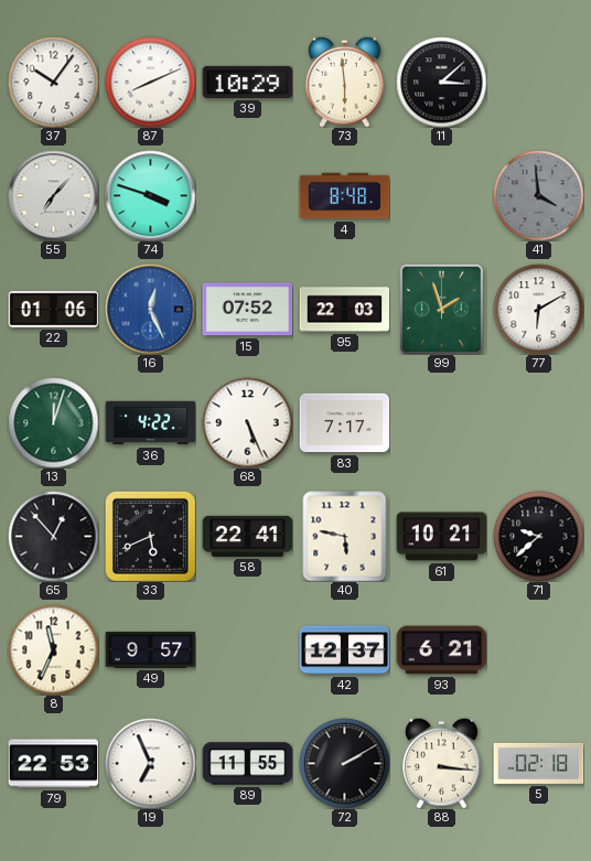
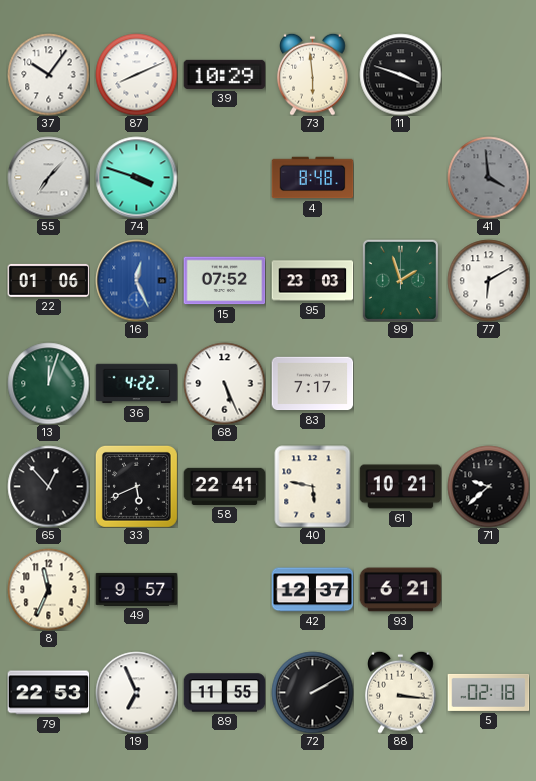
11: 3:08 -> 3:48
95: 22:03 -> 23:03
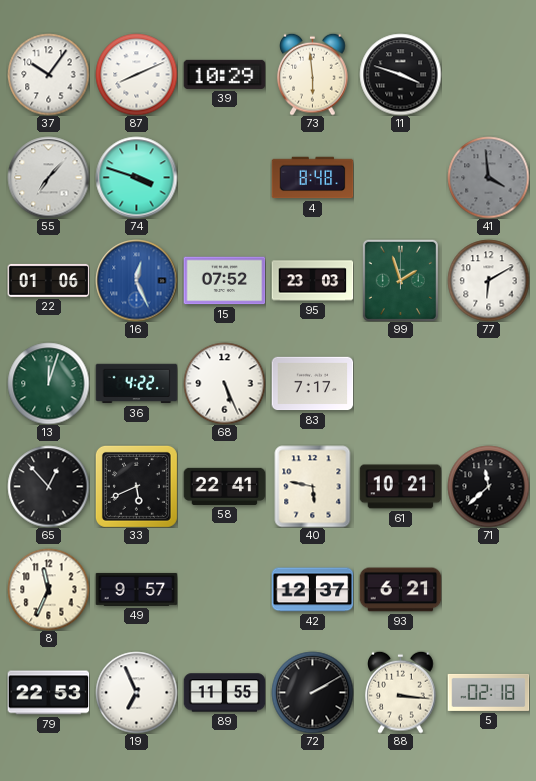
71: 9:38 -> 11:38
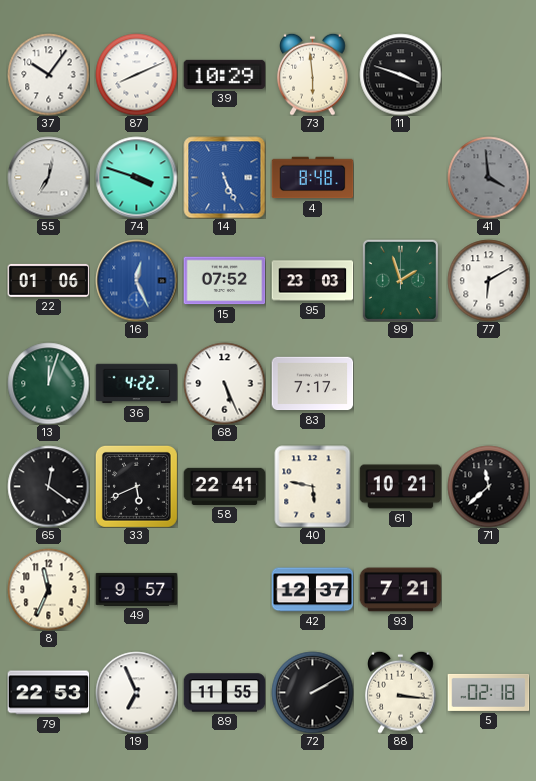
55: 7:07 -> 7:02
14: none -> 5:26
65: 12:53 -> 12:21
93: 6:21 -> 7:21
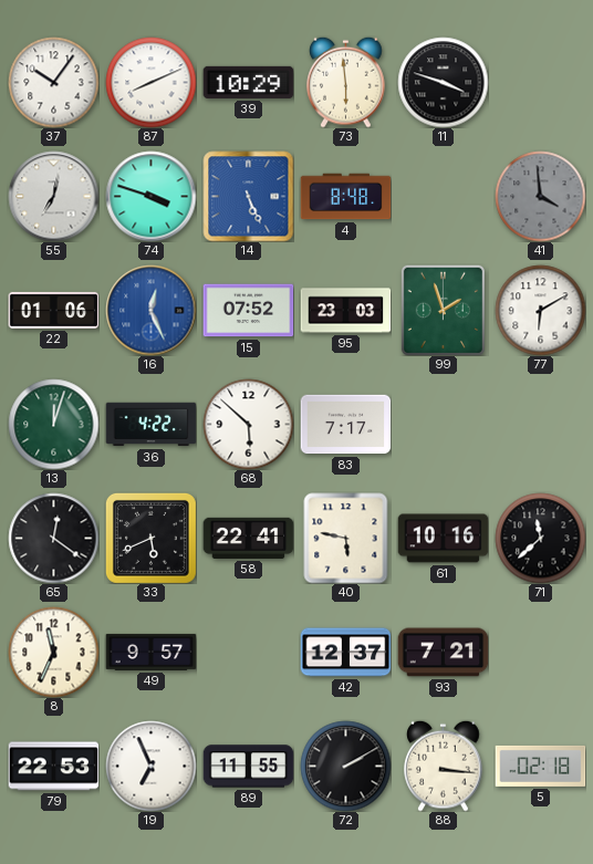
68: 5:26 -> 5:52
61: 10:21 -> 10:16
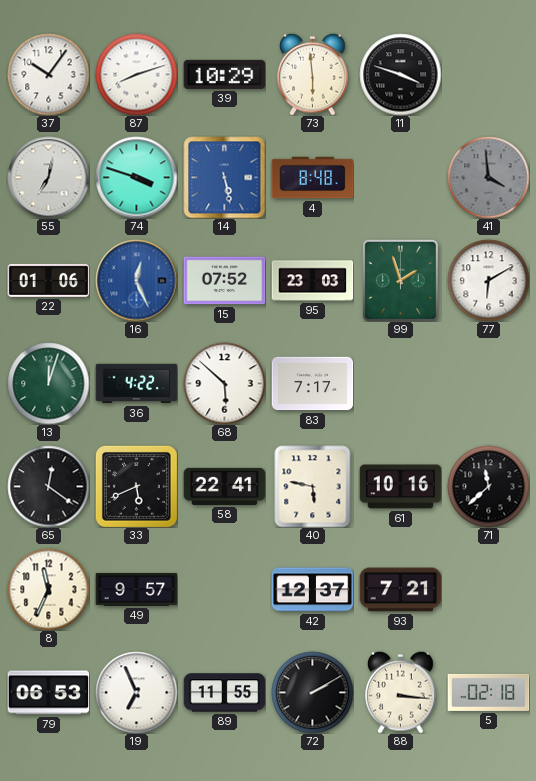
87: 8:11 -> 8:12
14: 5:26 -> 5:28
79: 22:53 -> 06:53
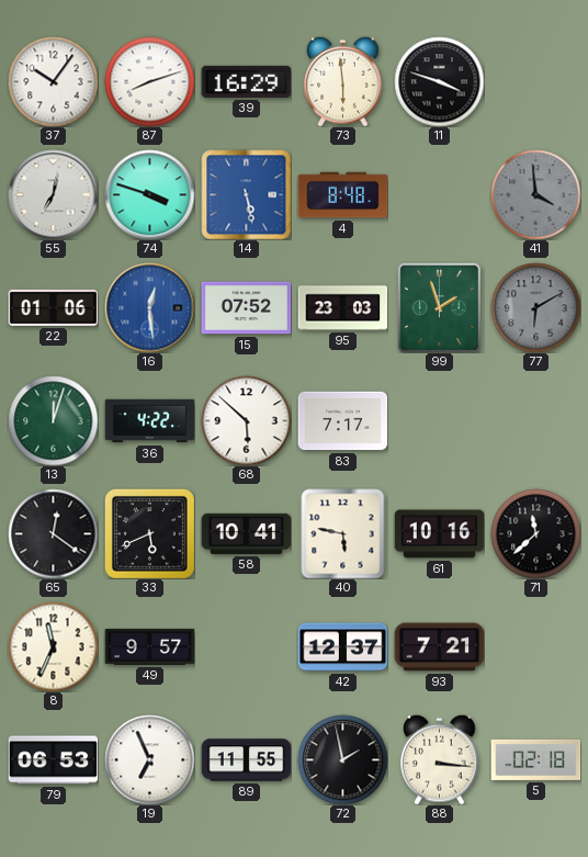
39: 10:29 -> 16:29
16: 12:26 -> 12:29
77 dial: white -> grey
58: 22:41 -> 10:41
72: 2:10 -> 1:58
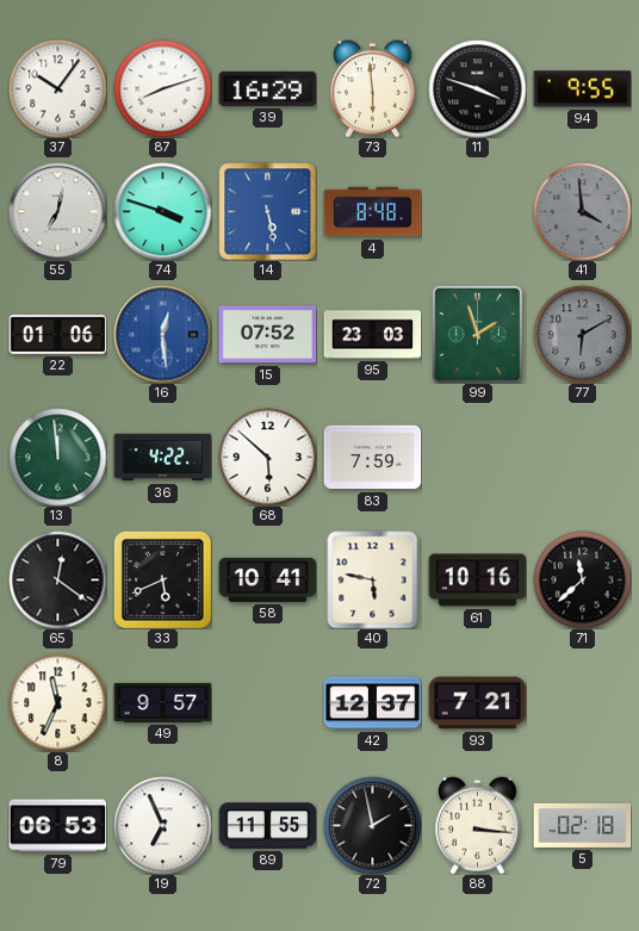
94: none -> 9:55
13: 12:03 -> 11:59
83: 7:17 -> 7:59
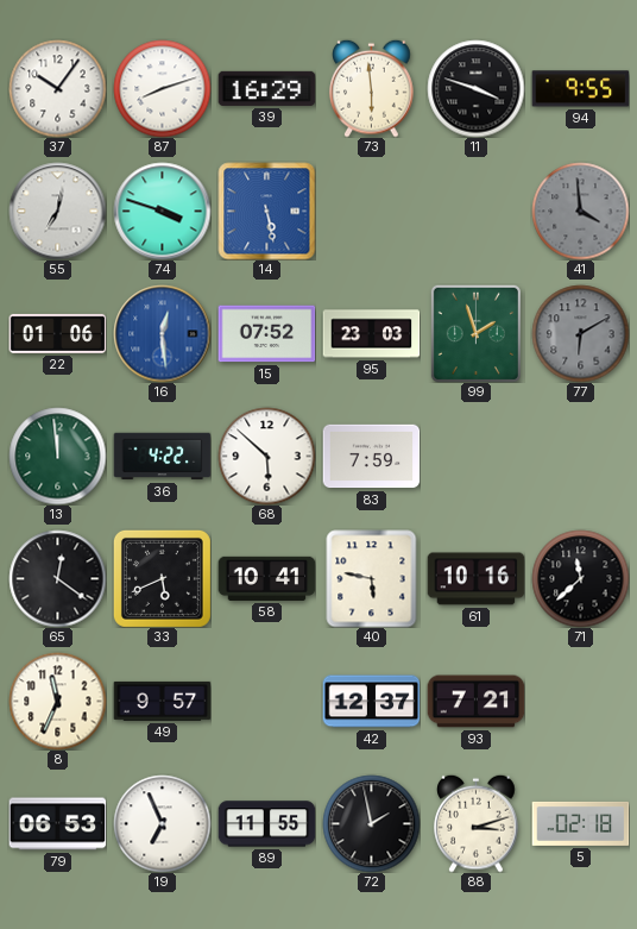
4: 8:48 -> none
88: 3:16 -> 3:12
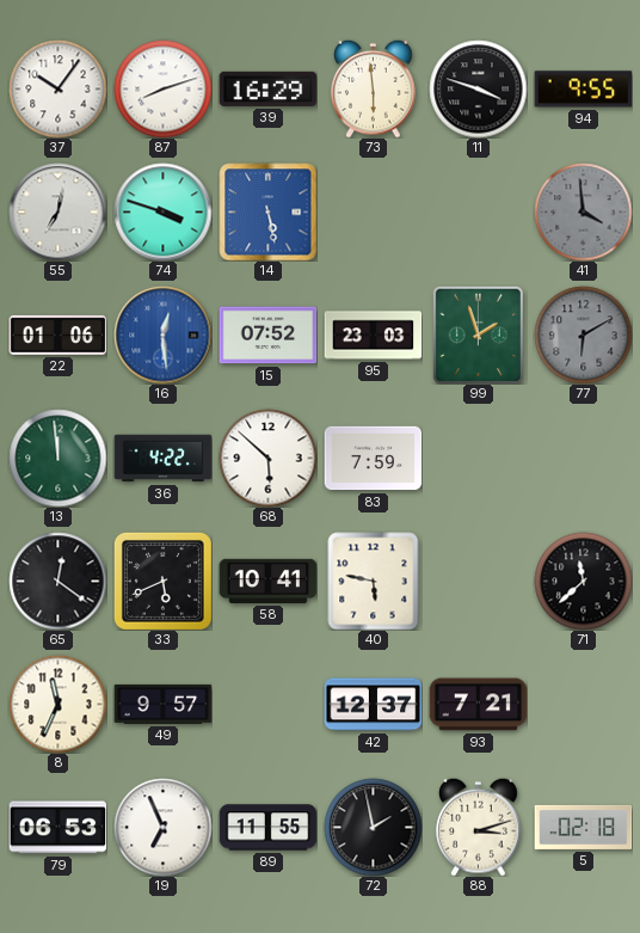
61: 10:16 -> none
